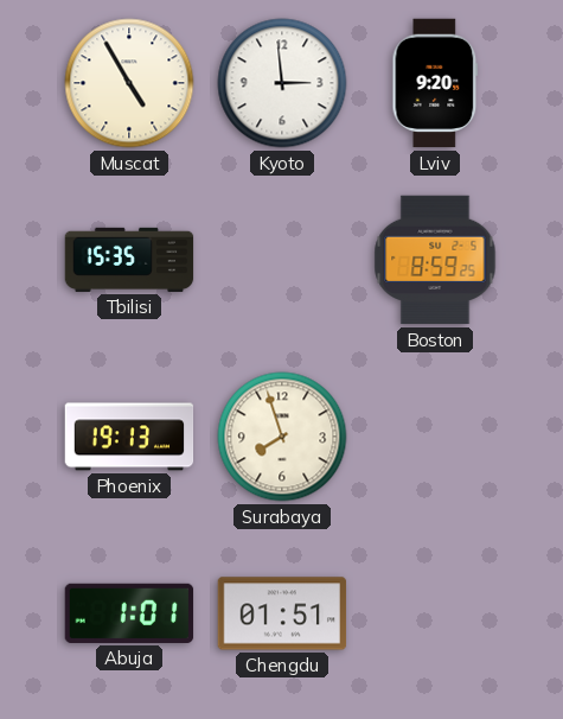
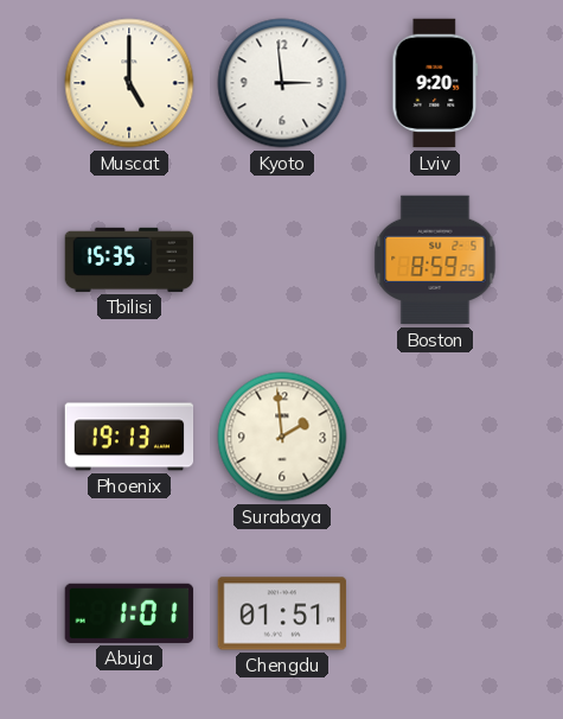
Muscat: 4:55 -> 5:00
Surabaya: 7:57 -> 1:59
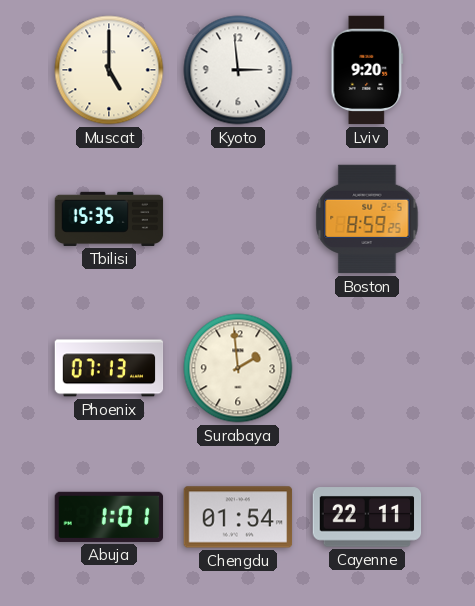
Phoenix: 19:13 -> 07:13
Chengdu: 01:51 -> 01:54
Cayenne: none -> 22:11
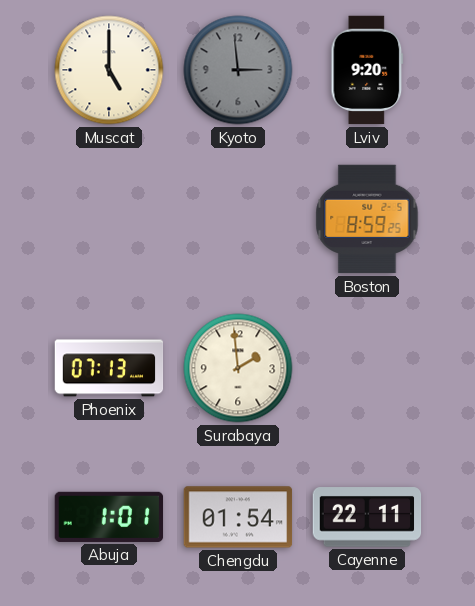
Kyoto dial: white -> grey
Tbilisi: 15:35 -> none
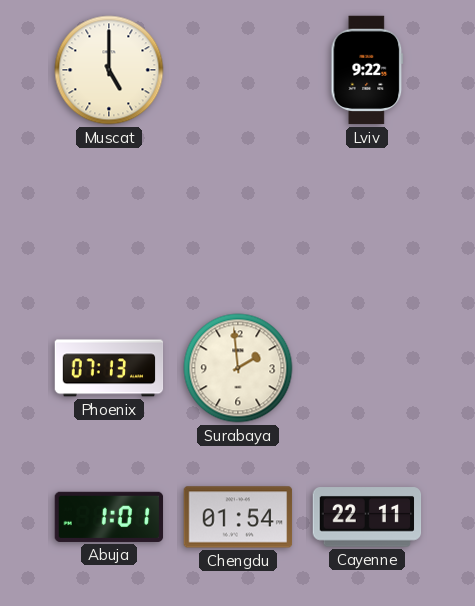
Kyoto: 2:59 -> none
Lviv: 9:20 -> 9:22
Boston: 8:59 -> none
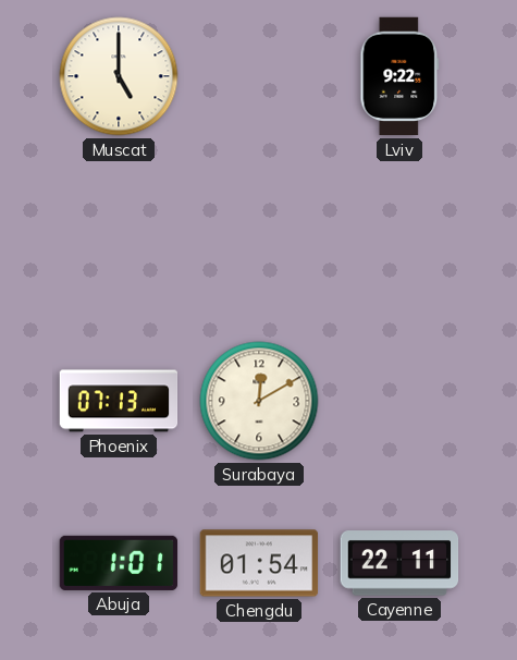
Surabaya: 1:59 -> 12:10
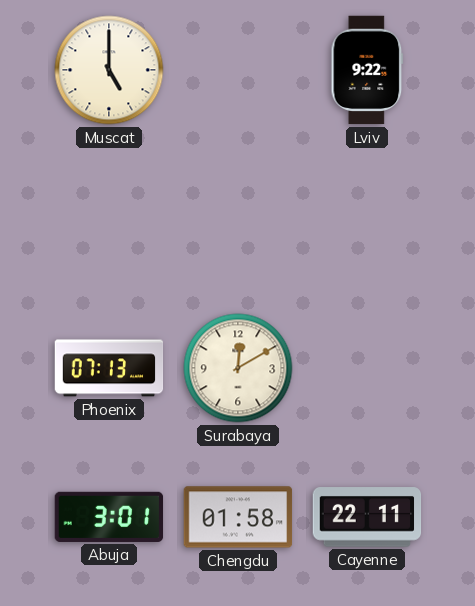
Abuja: 1:01 -> 3:01
Chengdu: 01:54 -> 01:58
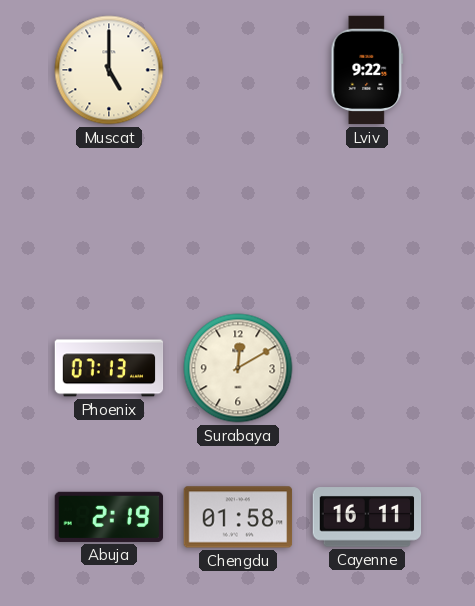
Abuja: 3:01 -> 2:19
Cayenne: 22:11 -> 16:11
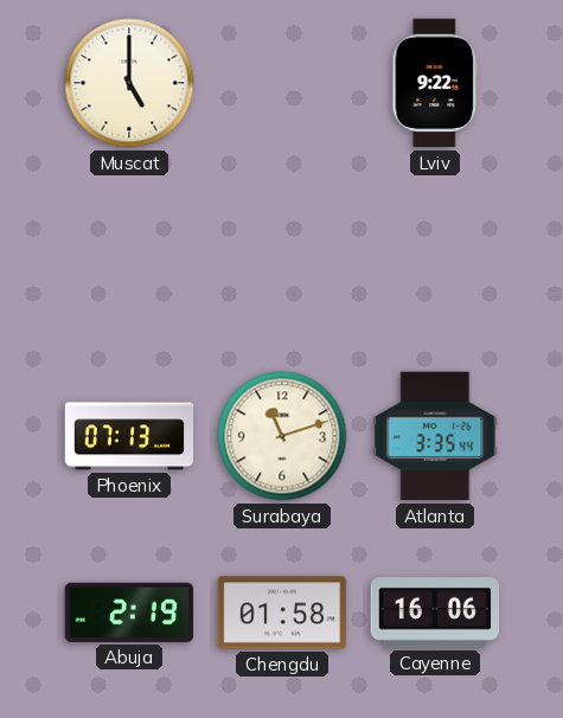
Surabaya: 12:10 -> 11:12
Atlanta: none -> 3:35
Cayenne: 16:11 -> 16:06
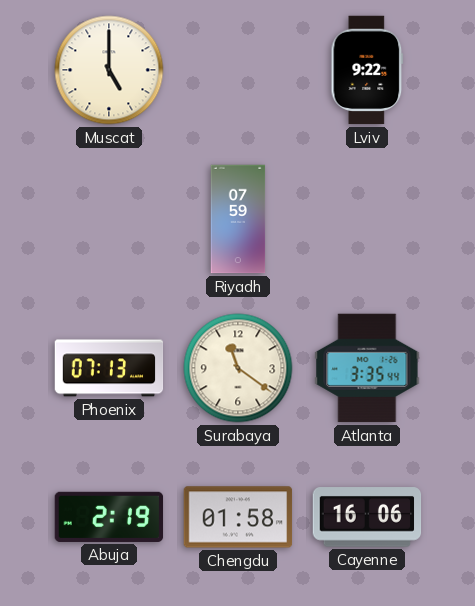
Riyadh: none -> 07:59
Surabaya: 11:12 -> 11:21
